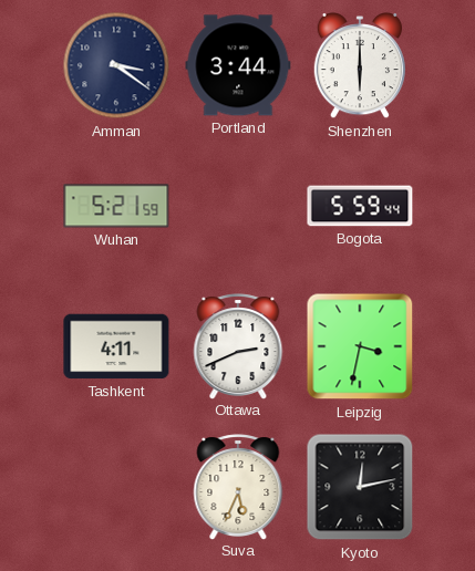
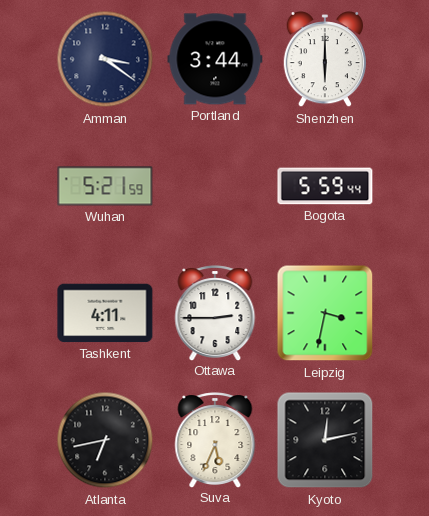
Ottawa: 2:41 -> 2:45
Atlanta: none -> 6:43
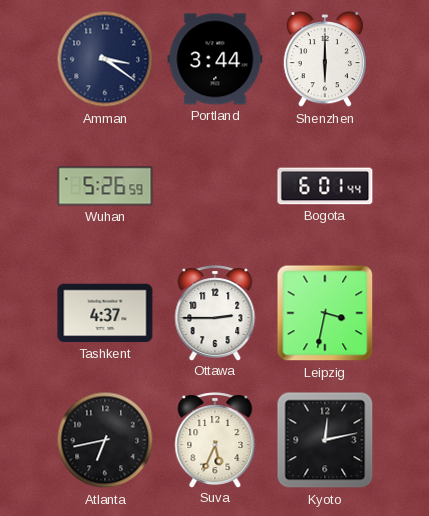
Wuhan: 5:21 -> 5:26
Bogota: 5:59 -> 6:01
Tashkent: 4:11 -> 4:37
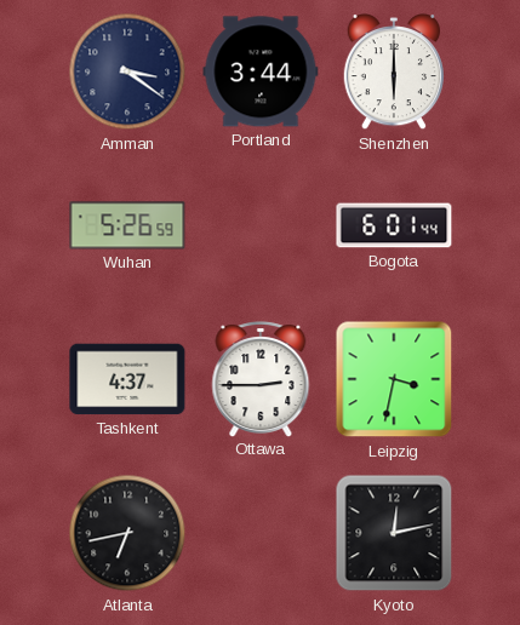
Suva: 5:34 -> none
